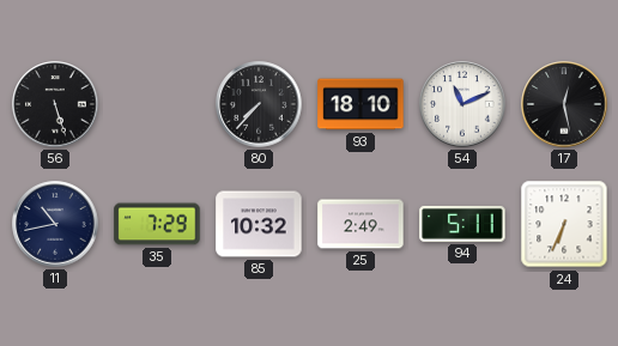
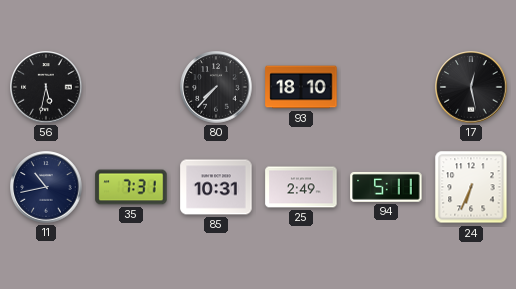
56: 5:27 -> 5:32
54: 11:11 -> none
35: 7:29 -> 7:31
85: 10:32 -> 10:31
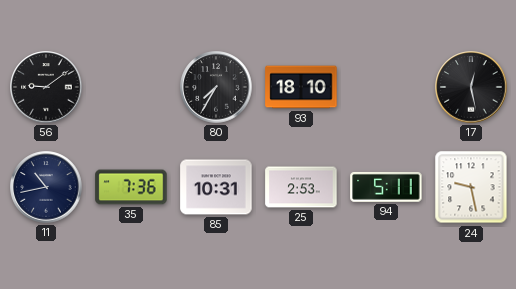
56: 5:32 -> 9:09
80: 7:37 -> 7:35
35: 7:31 -> 7:36
25: 2:49 -> 2:53
24: 6:34 -> 9:28
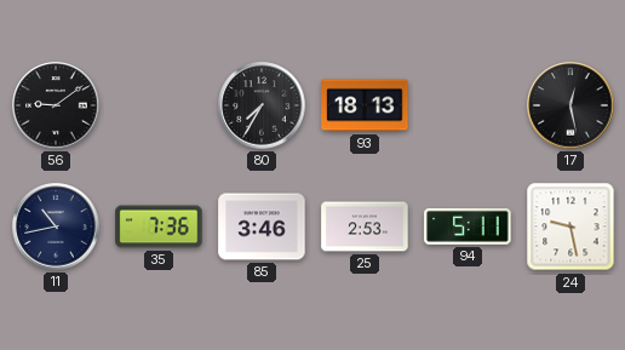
93: 18:10 -> 18:13
85: 10:31 -> 3:46
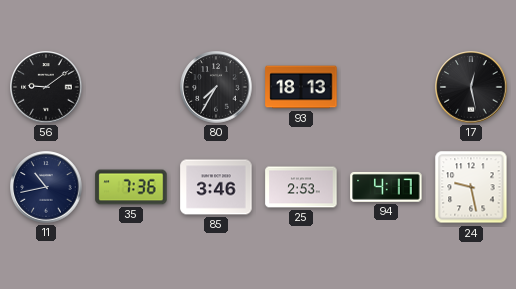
94: 5:11 -> 4:17
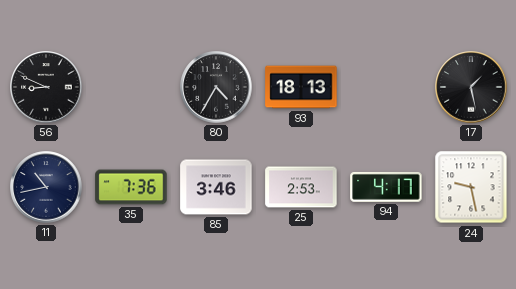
56: 9:09 -> 8:49
80: 7:35 -> 4:35
17: 12:28 -> 1:28
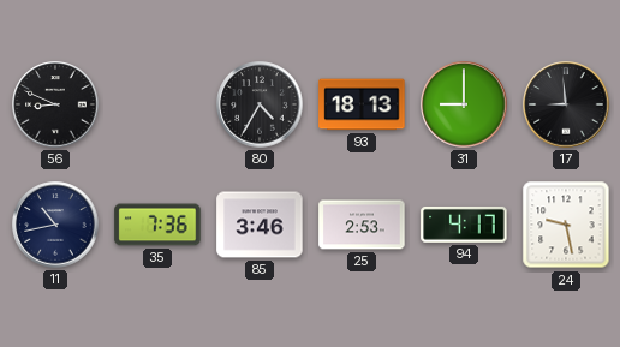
31: none -> 9:00
17: 1:28 -> 8:59
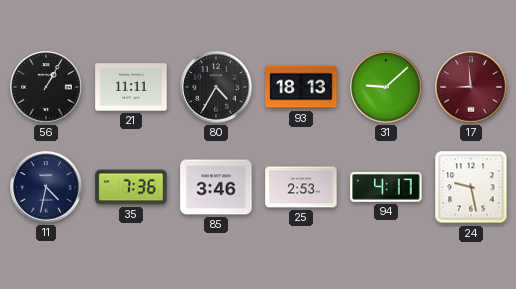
56: 8:49 -> 1:05
21: none -> 11:11
31: 9:00 -> 9:08
17 dial: black -> burgundy
11: 10:43 -> 4:32
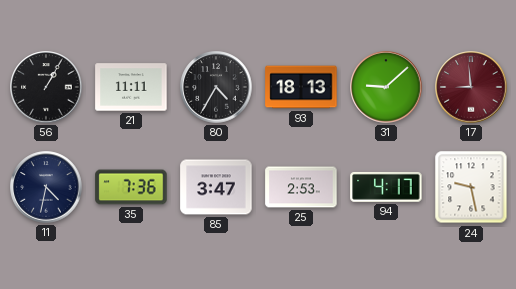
85: 3:46 -> 3:47
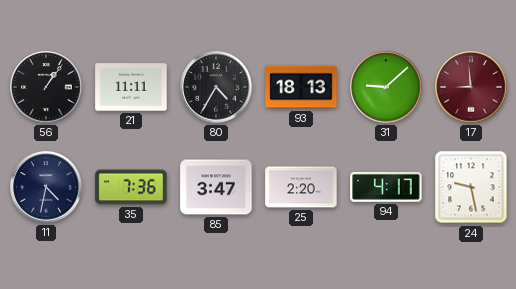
56: 1:05 -> 1:06
25: 2:53 -> 2:20
